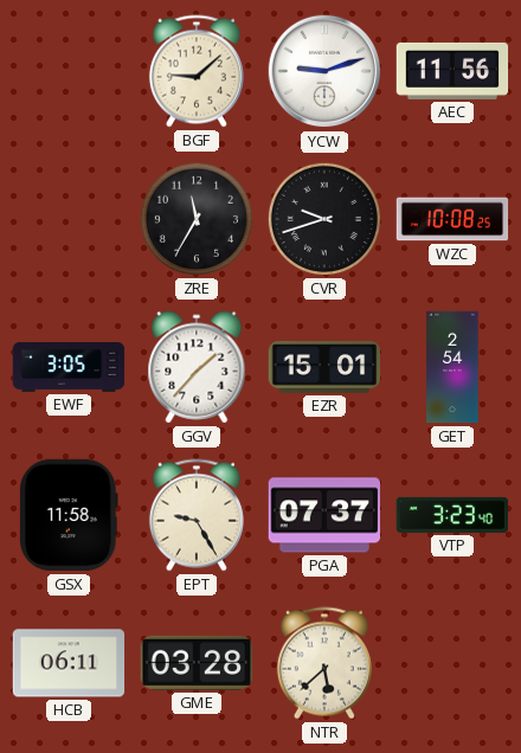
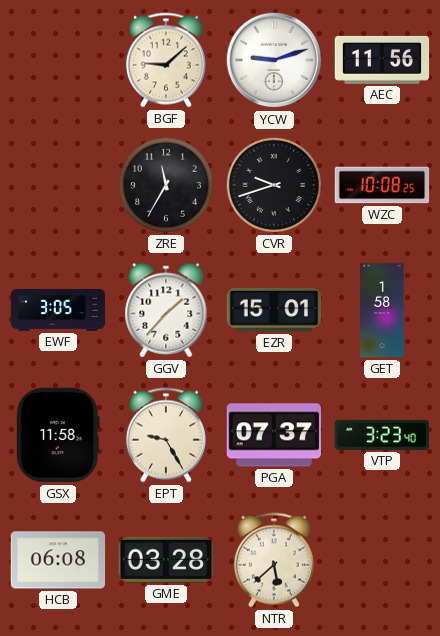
GET: 2:54 -> 1:58
HCB: 06:11 -> 06:08
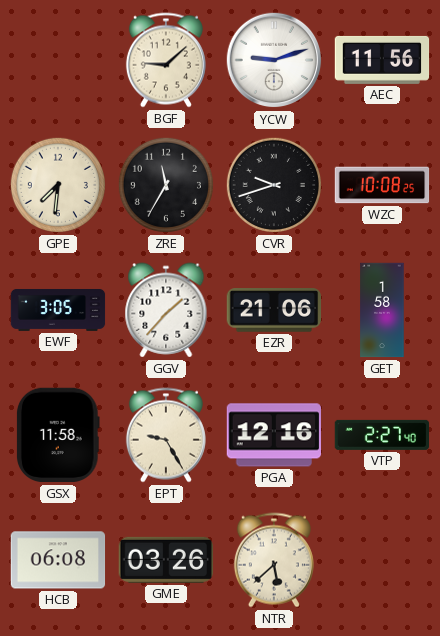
GPE: none -> 7:31
EZR: 15:01 -> 21:06
PGA: 07:37 -> 12:16
VTP: 3:23 -> 2:27
GME: 03:28 -> 03:26
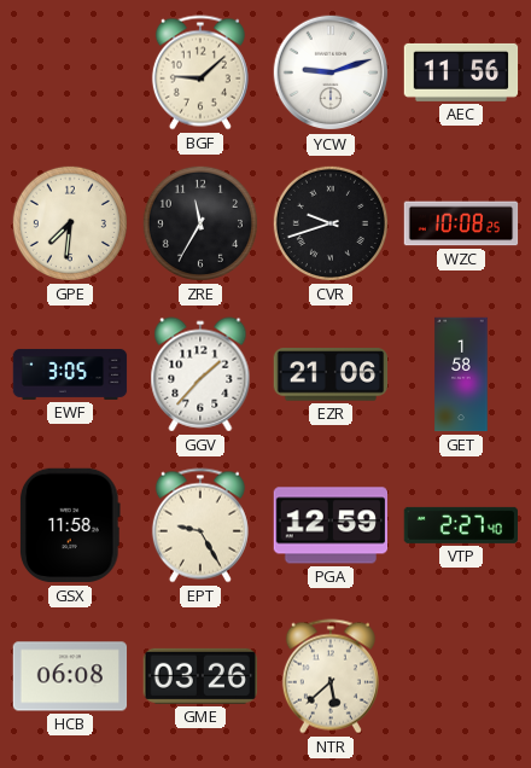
PGA: 12:16 -> 12:59
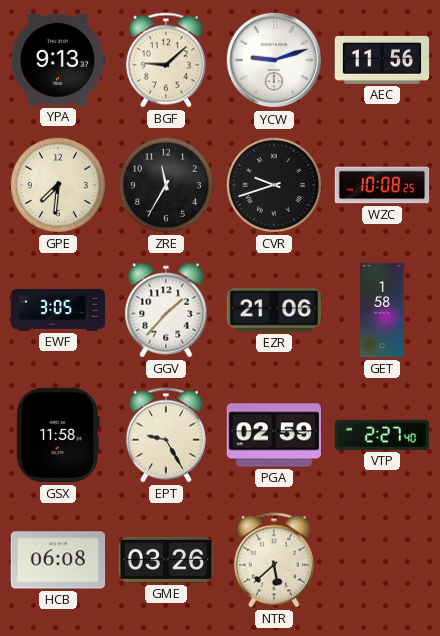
YPA: none -> 9:13
PGA: 12:59 -> 02:59
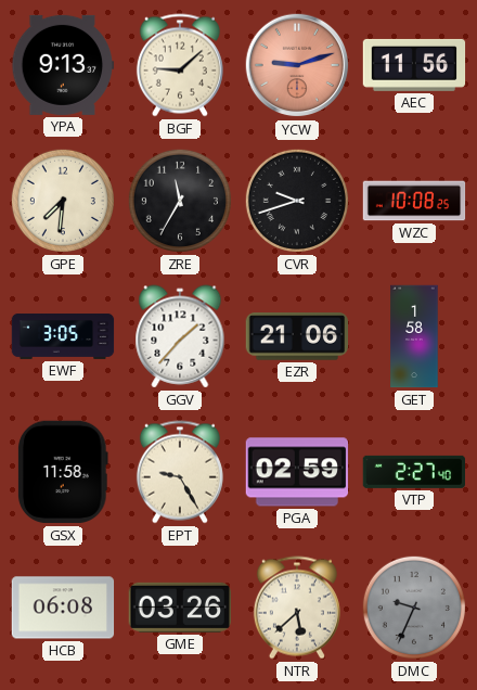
YCW dial: white -> salmon
DMC: none -> 9:34
